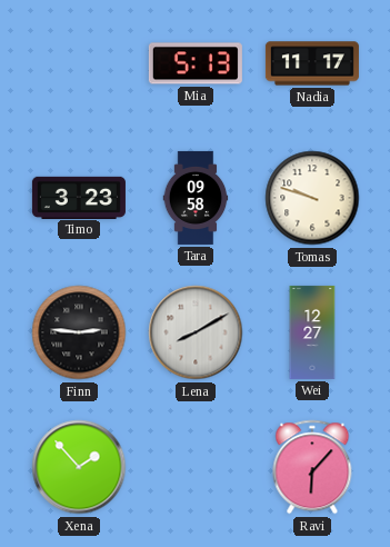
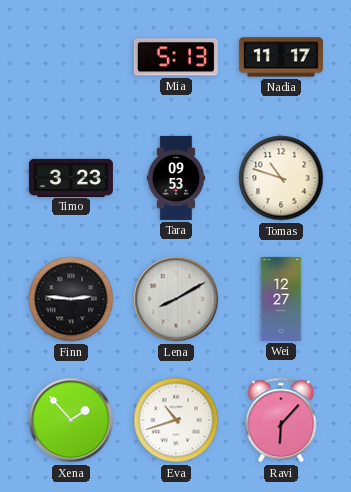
Tara: 09:58 -> 09:53
Tomas: 9:48 -> 10:48
Eva: none -> 10:42
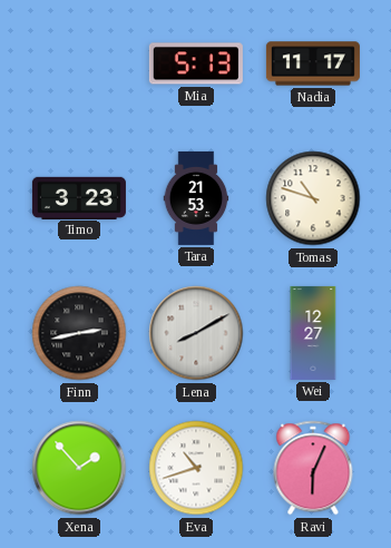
Tara: 09:53 -> 21:53
Finn: 2:46 -> 2:43
Ravi: 6:07 -> 6:04
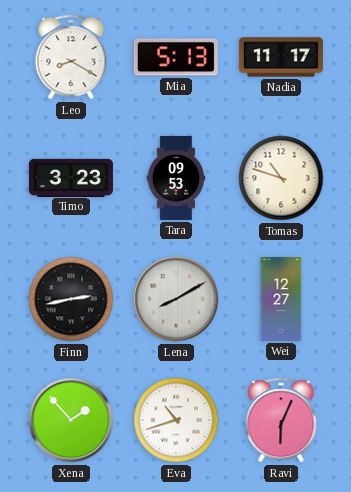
Leo: none -> 8:20
Tara: 21:53 -> 09:53
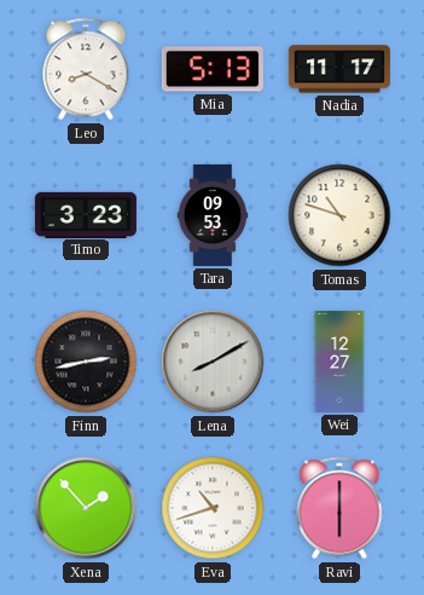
Ravi: 6:04 -> 6:00
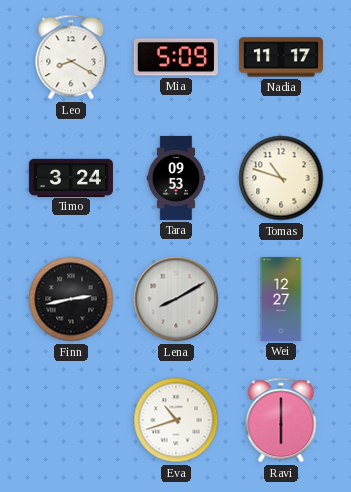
Mia: 5:13 -> 5:09
Timo: 3:23 -> 3:24
Xena: 1:53 -> none
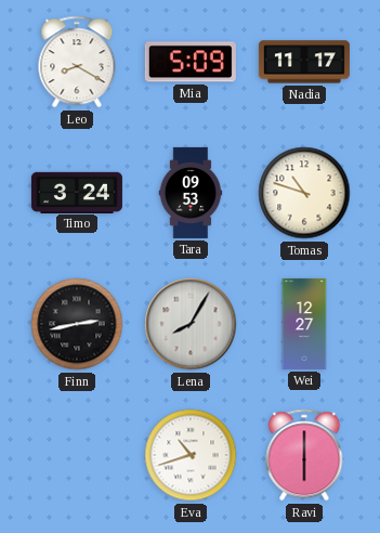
Lena: 8:10 -> 8:05
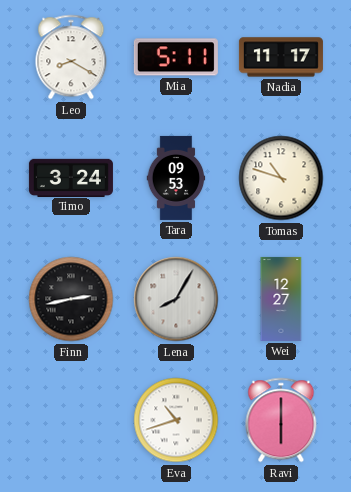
Mia: 5:09 -> 5:11
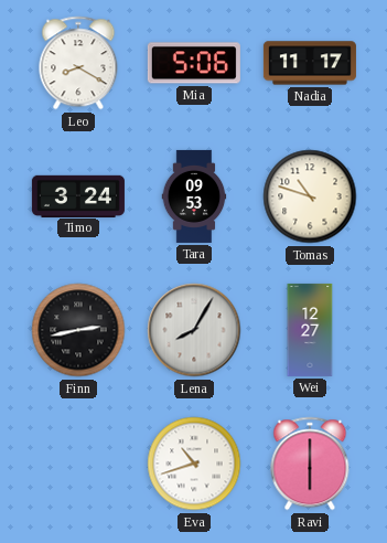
Mia: 5:11 -> 5:06
